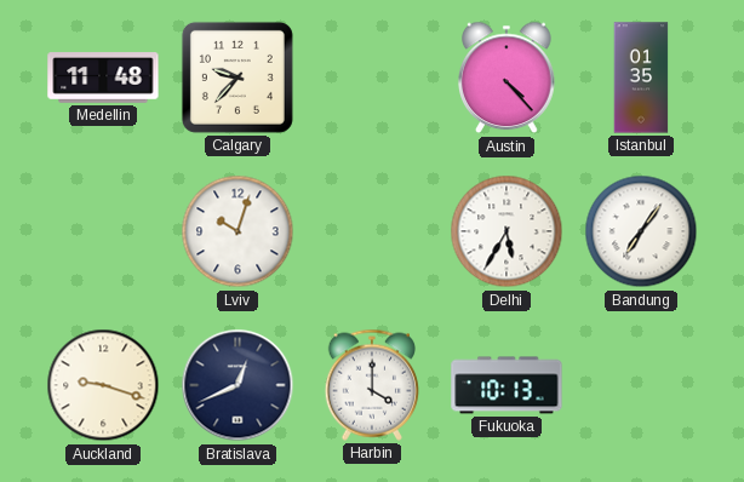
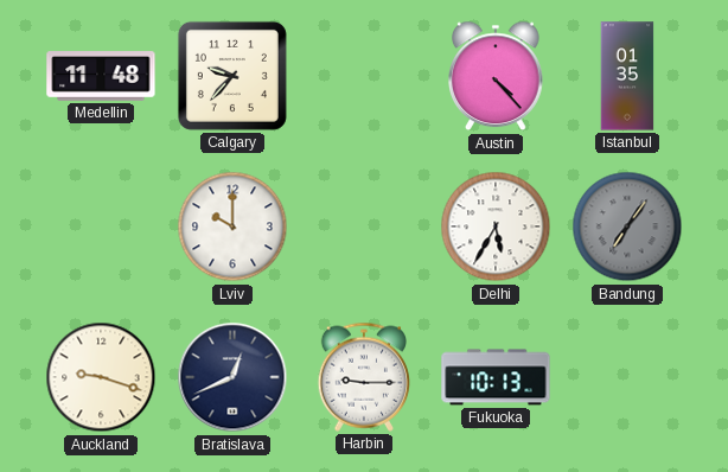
Lviv: 10:03 -> 10:00
Bandung dial: white -> grey
Harbin: 4:00 -> 9:15
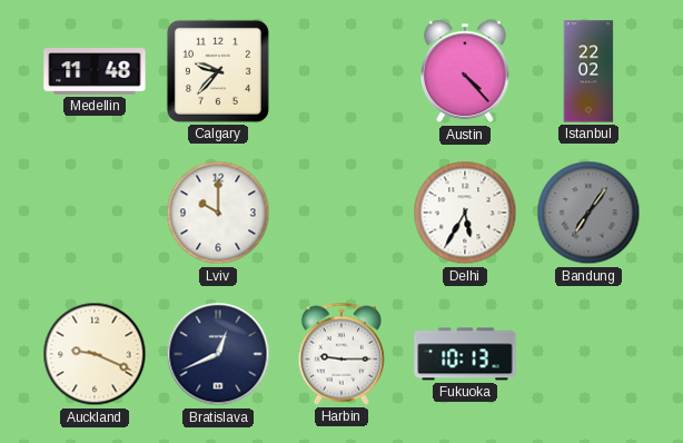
Istanbul: 01:35 -> 22:02
Auckland: 9:18 -> 9:19
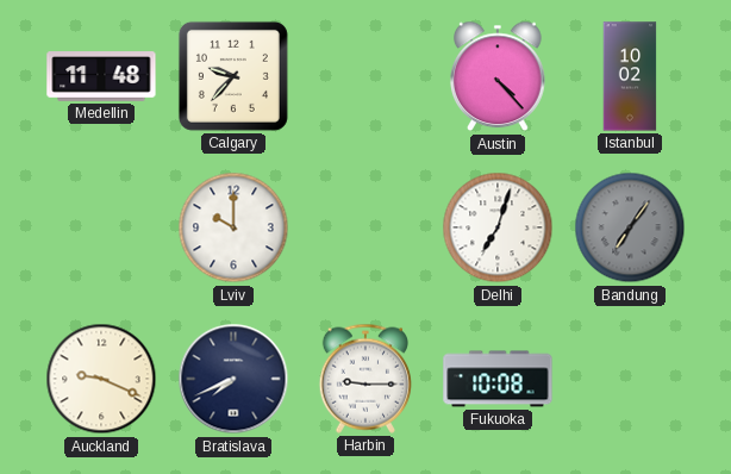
Istanbul: 22:02 -> 10:02
Delhi: 5:35 -> 7:03
Bratislava: 12:41 -> 7:41
Fukuoka: 10:13 -> 10:08
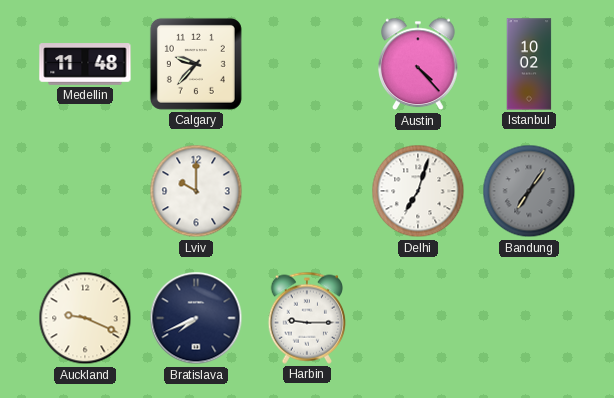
Fukuoka: 10:08 -> none
